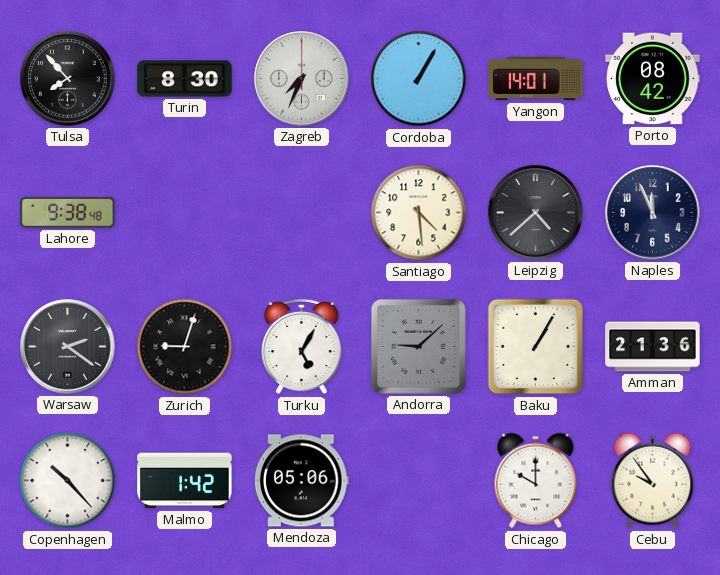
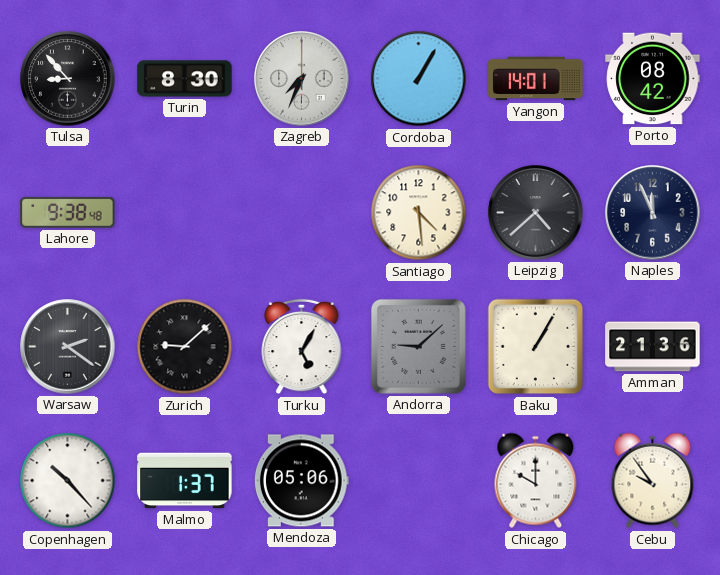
Tulsa: 7:53 -> 8:53
Zurich: 9:03 -> 9:08
Malmo: 1:42 -> 1:37
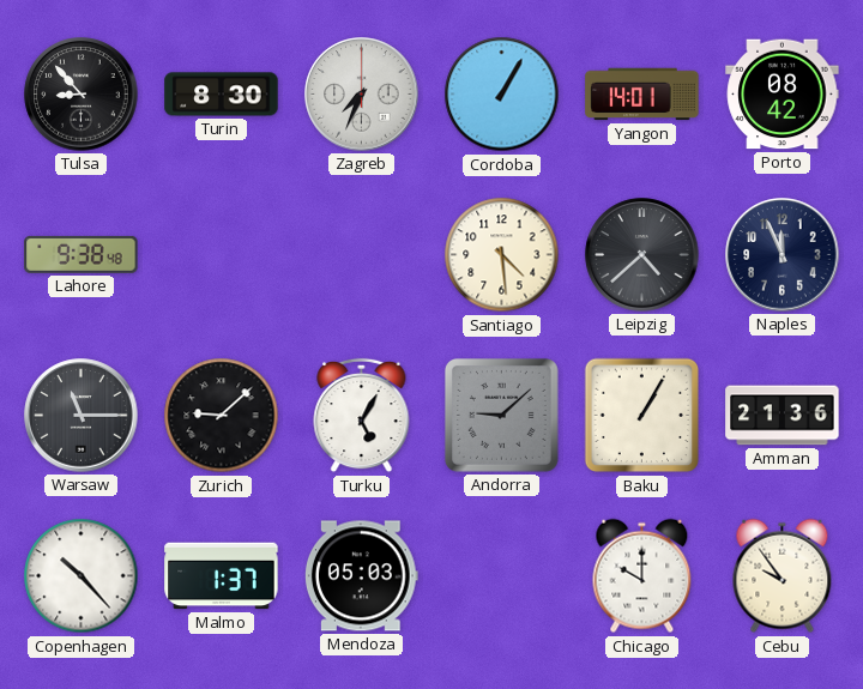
Warsaw: 2:21 -> 11:15
Mendoza: 05:06 -> 05:03
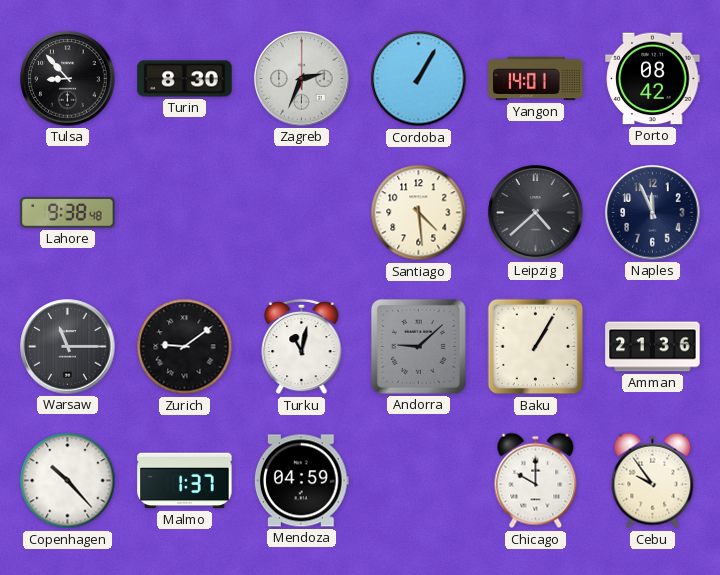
Zagreb: 7:34 -> 2:34
Zurich: 9:08 -> 9:09
Turku: 5:05 -> 11:02
Mendoza: 05:03 -> 04:59
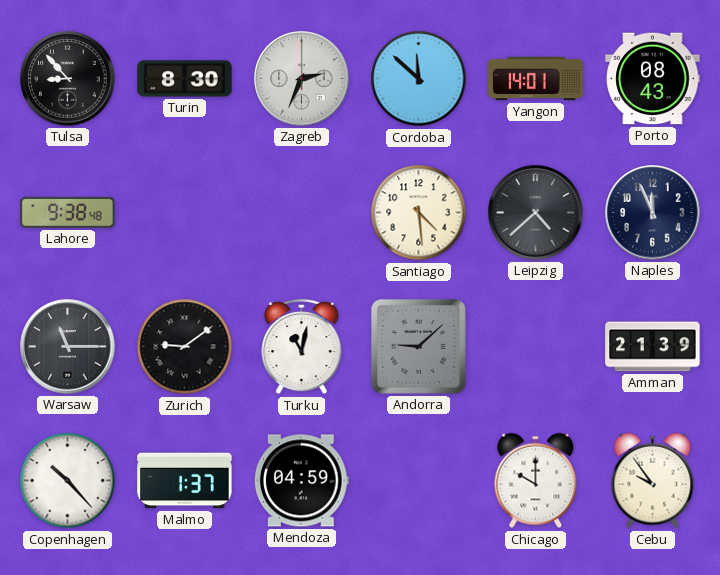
Cordoba: 1:05 -> 11:52
Porto: 08:42 -> 08:43
Baku: 1:05 -> none
Amman: 21:36 -> 21:39
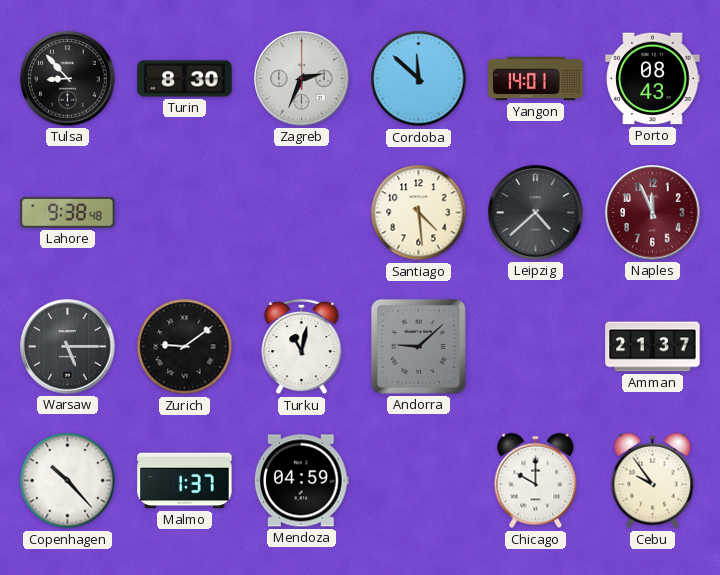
Naples dial: navy -> burgundy
Warsaw: 11:15 -> 5:15
Amman: 21:39 -> 21:37
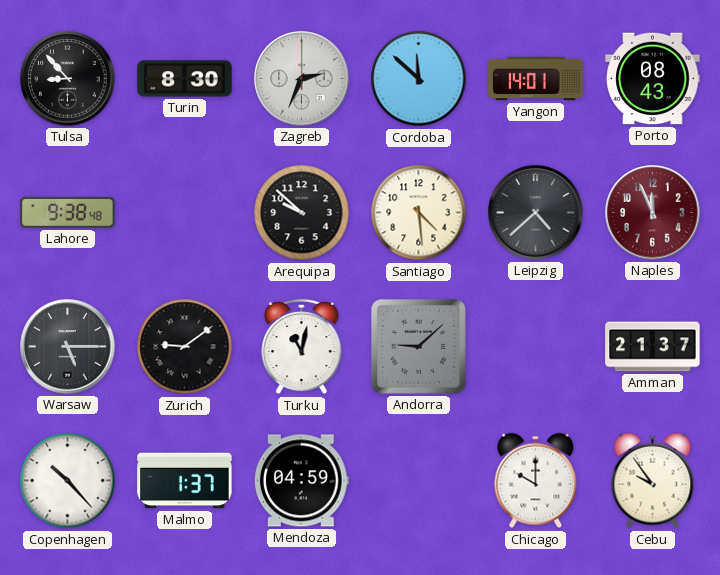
Arequipa: none -> 9:52
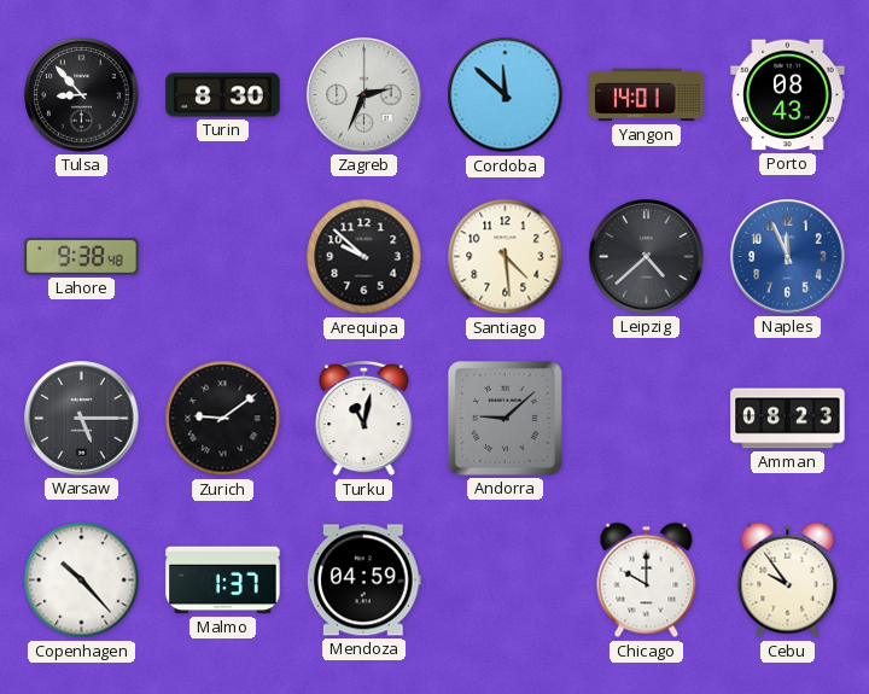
Naples dial: burgundy -> blue
Amman: 21:37 -> 08:23
